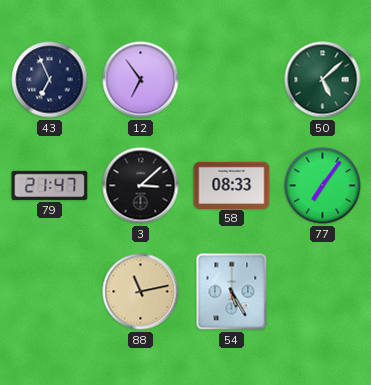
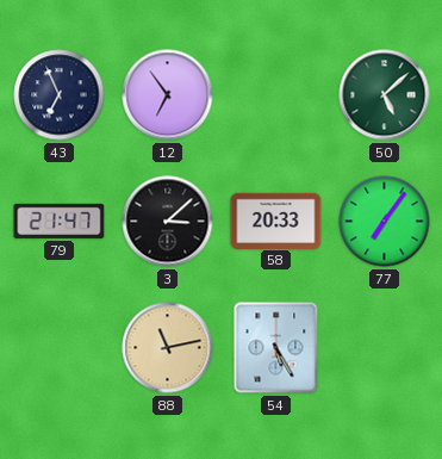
58: 08:33 -> 20:33
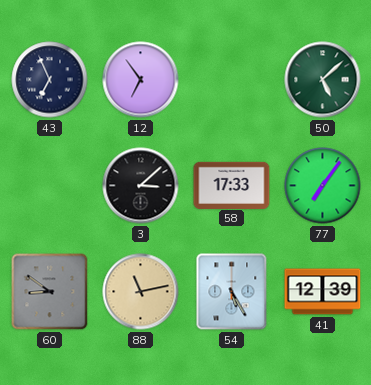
79: 21:47 -> none
58: 20:33 -> 17:33
60: none -> 8:51
41: none -> 12:39
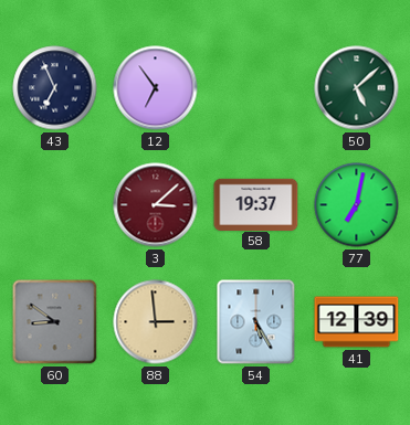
3 dial: black -> burgundy
58: 17:33 -> 19:37
77: 7:06 -> 7:02
88: 11:13 -> 2:59
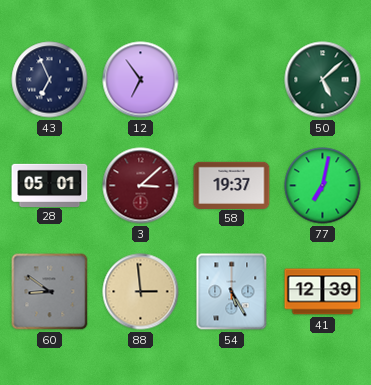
28: none -> 05:01
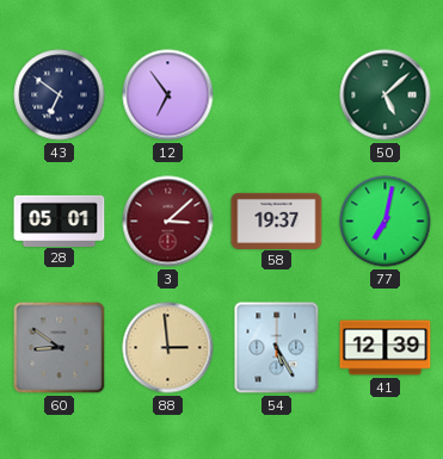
43: 6:56 -> 6:51
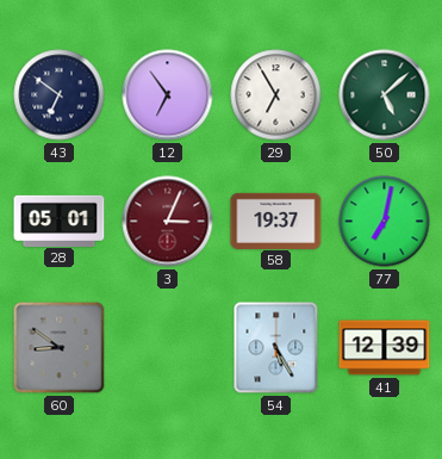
29: none -> 6:55
3: 3:08 -> 3:04
88: 2:59 -> none
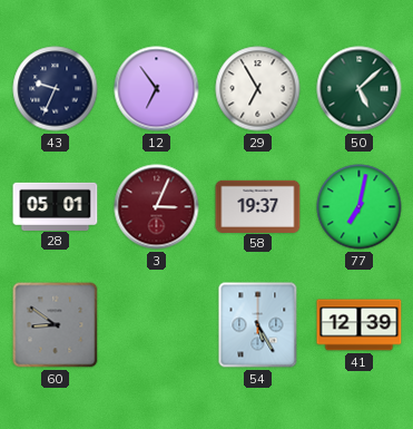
43: 6:51 -> 9:34
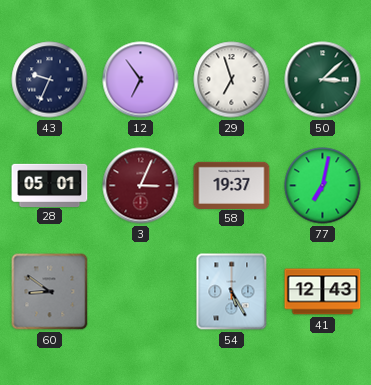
29: 6:55 -> 6:57
50: 5:08 -> 3:08
41: 12:39 -> 12:43
